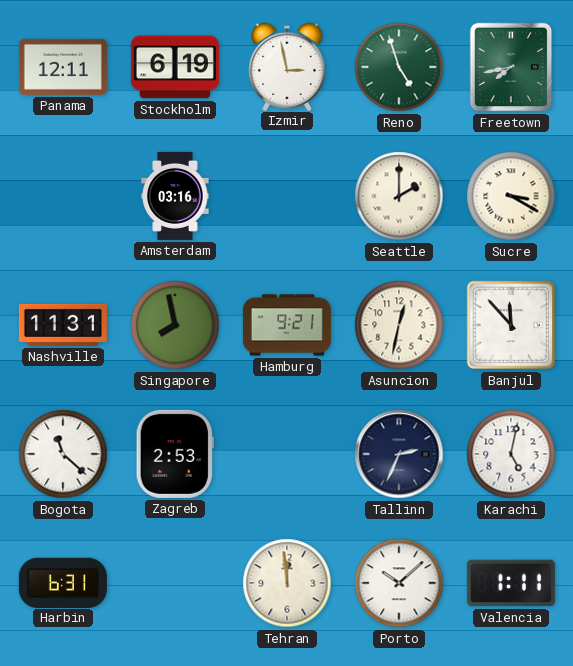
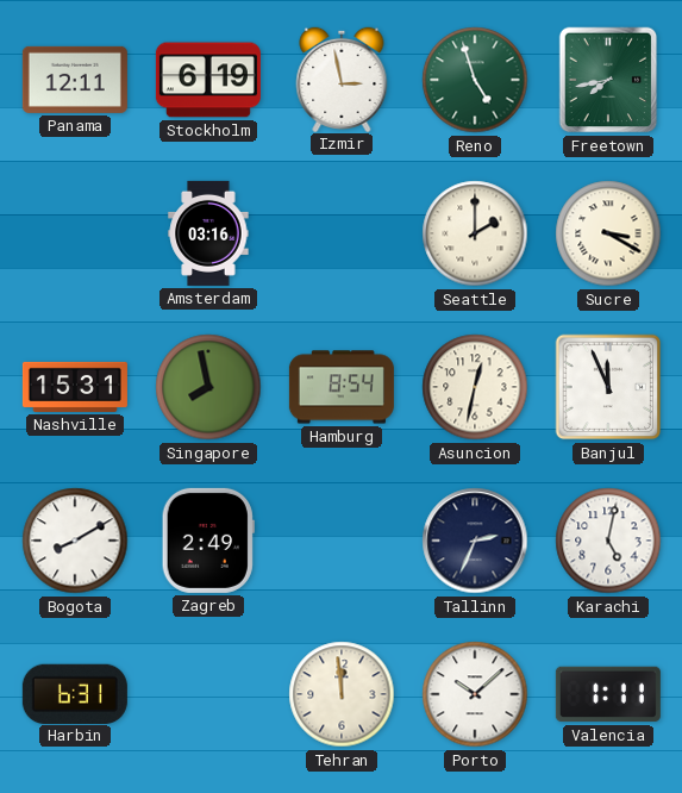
Nashville: 11:31 -> 15:31
Hamburg: 9:21 -> 8:54
Banjul: 11:53 -> 11:56
Bogota: 11:22 -> 8:10
Zagreb: 2:53 -> 2:49
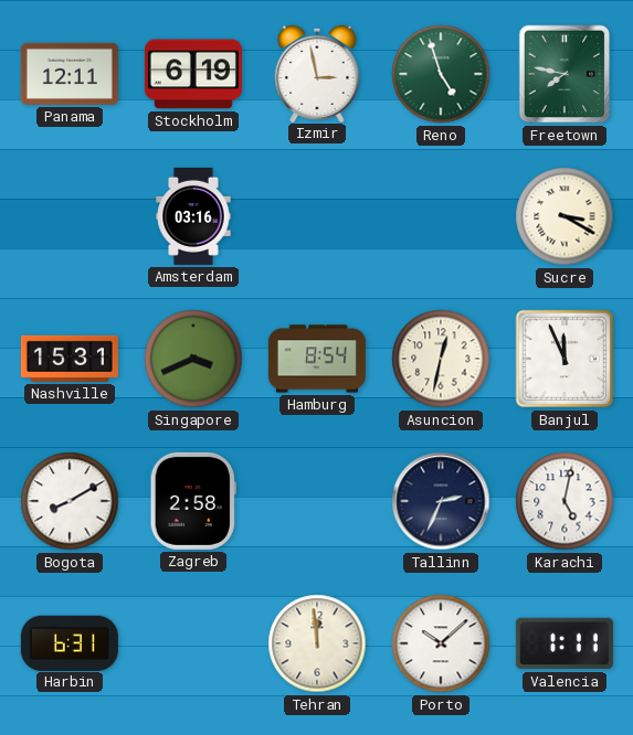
Freetown: 7:43 -> 7:47
Seattle: 2:00 -> none
Singapore: 7:58 -> 3:41
Zagreb: 2:49 -> 2:58
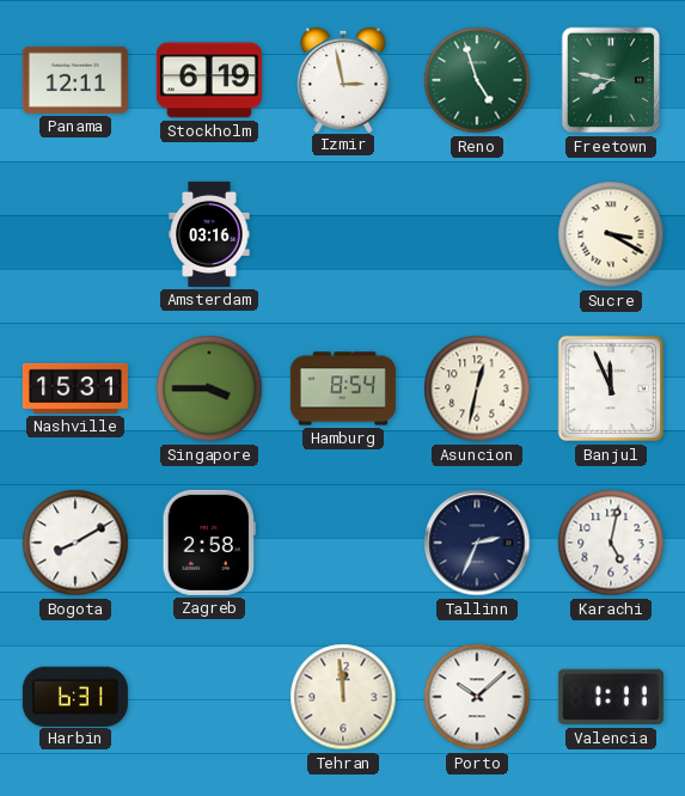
Singapore: 3:41 -> 3:45
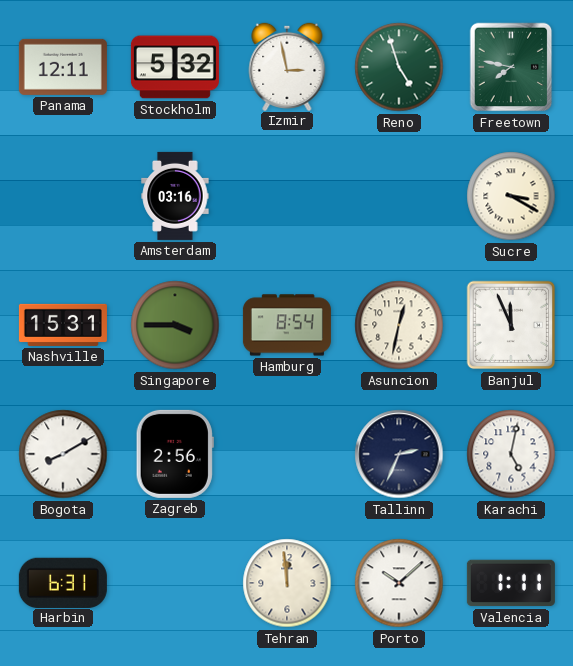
Stockholm: 6:19 -> 5:32
Zagreb: 2:58 -> 2:56
